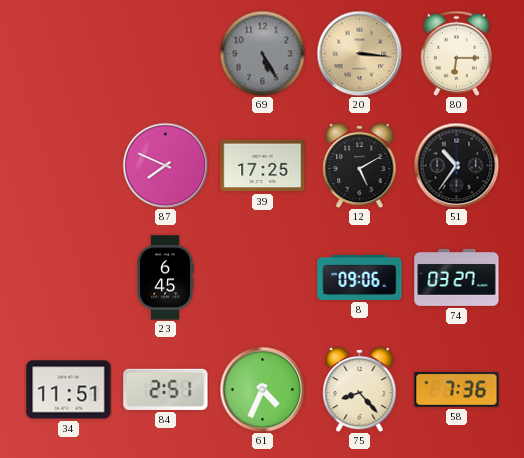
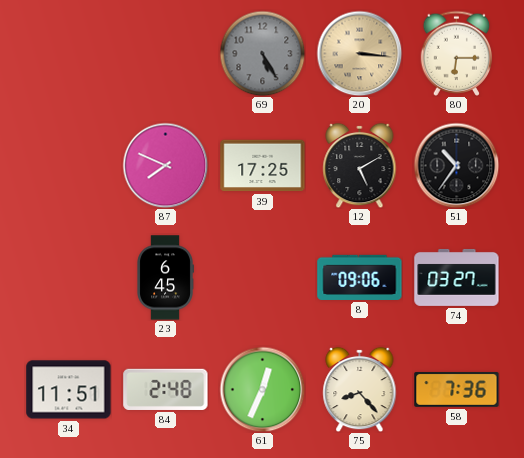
84: 2:51 -> 2:48
61: 4:34 -> 12:34
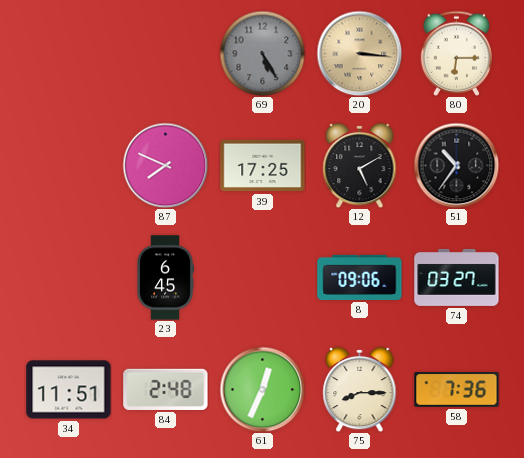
75: 8:23 -> 8:15
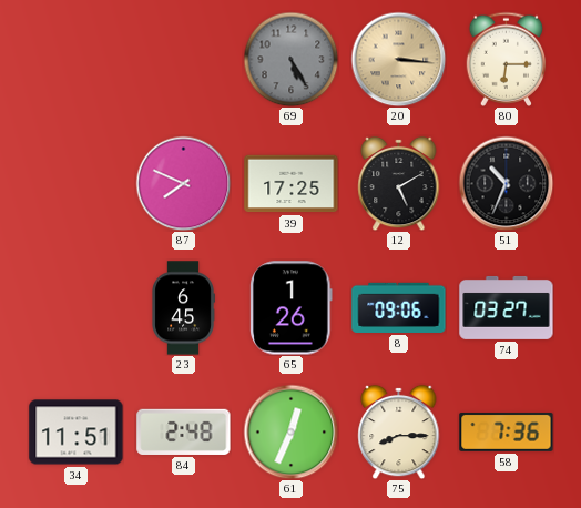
51: 10:36 -> 10:34
65: none -> 1:26
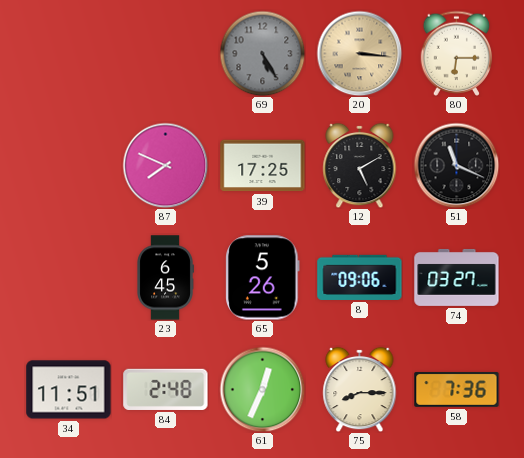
51: 10:34 -> 11:19
65: 1:26 -> 5:26
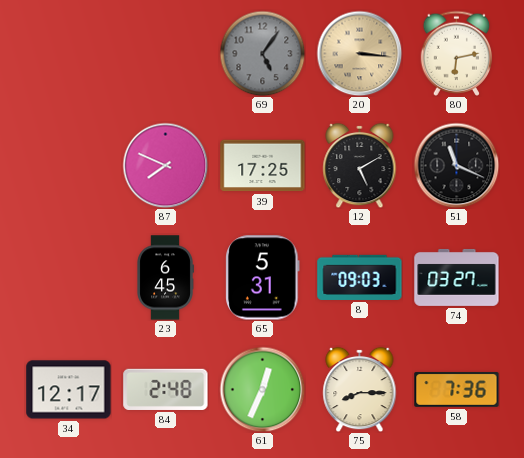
69: 5:25 -> 5:06
80: 6:15 -> 6:13
65: 5:26 -> 5:31
8: 09:06 -> 09:03
34: 11:51 -> 12:17
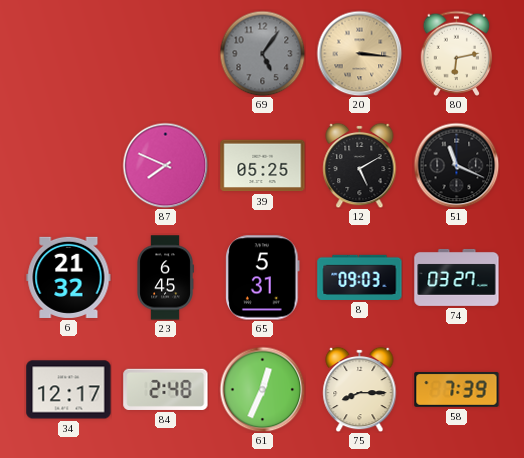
39: 17:25 -> 05:25
6: none -> 21:32
58: 7:36 -> 7:39
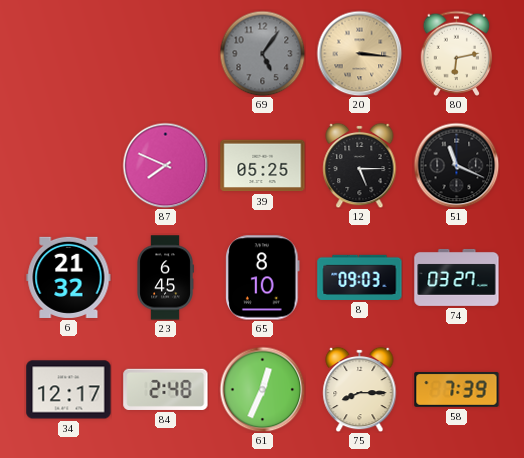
12: 5:10 -> 5:15
65: 5:31 -> 8:10
